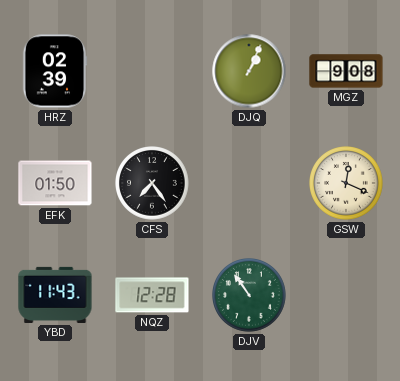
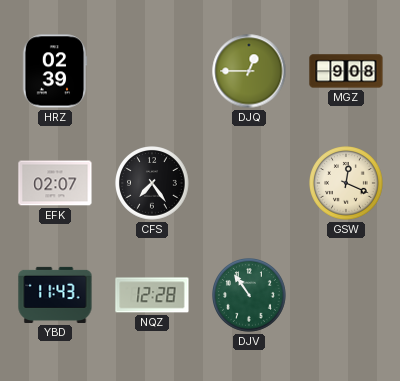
DJQ: 1:04 -> 12:45
EFK: 01:50 -> 02:07
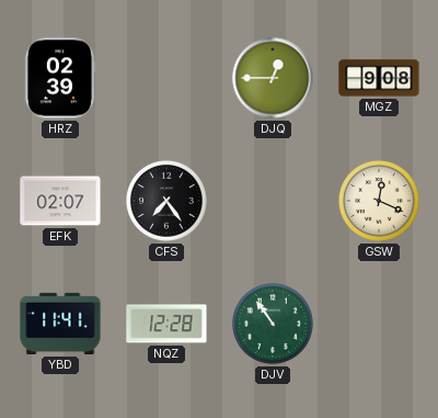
YBD: 11:43 -> 11:41
